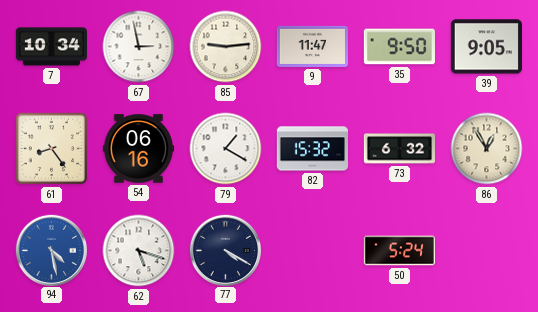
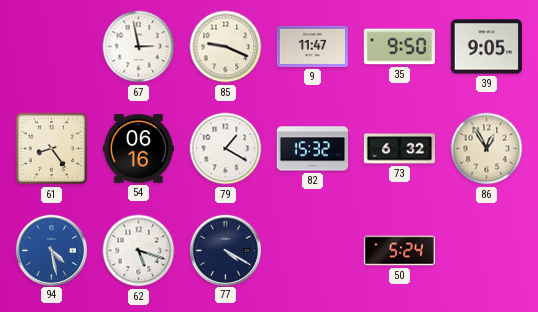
7: 10:34 -> none
85: 9:14 -> 9:19
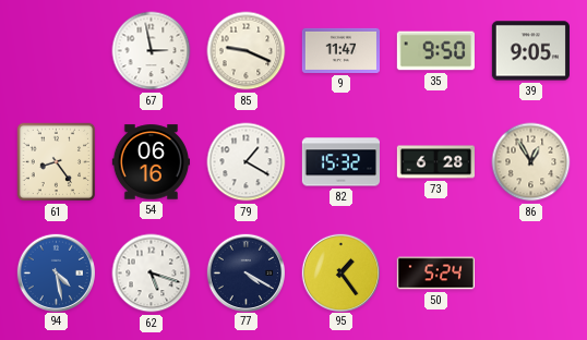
73: 6:32 -> 6:28
95: none -> 1:24
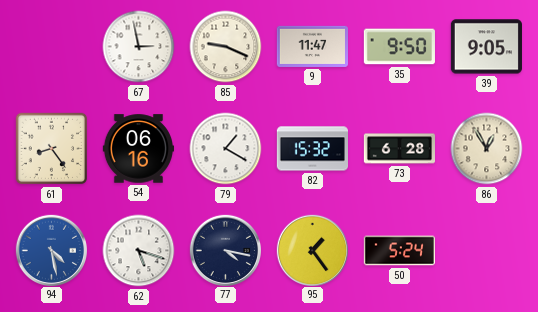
77: 4:20 -> 4:17
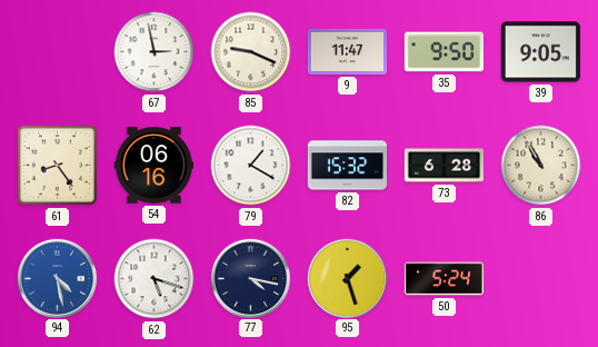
86: 12:55 -> 10:55
95: 1:24 -> 1:27
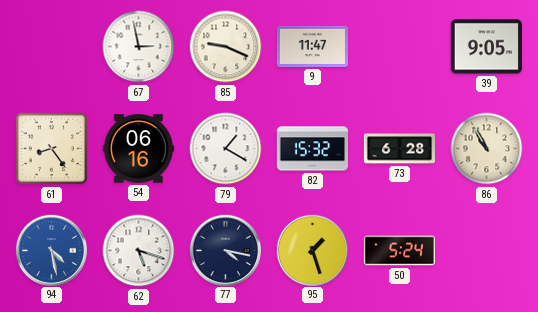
35: 9:50 -> none
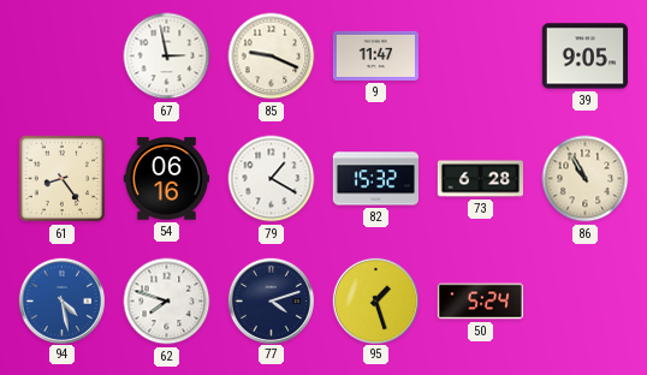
62: 5:18 -> 7:48
77: 4:17 -> 4:12
